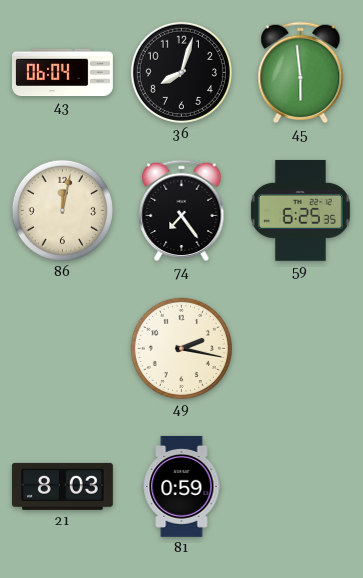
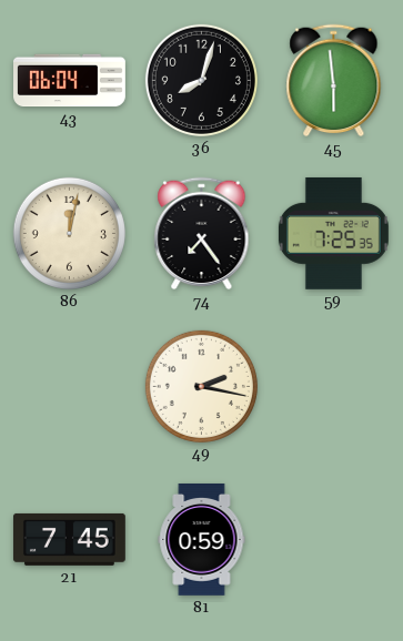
59: 6:25 -> 7:25
21: 8:03 -> 7:45
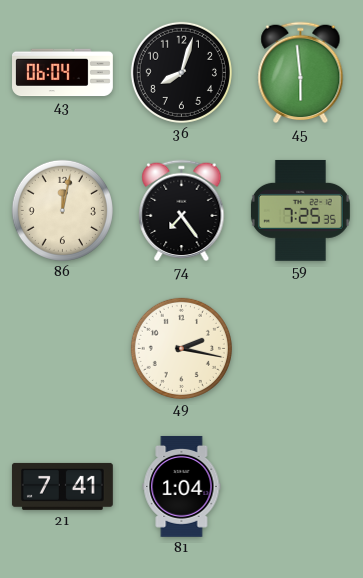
21: 7:45 -> 7:41
81: 0:59 -> 1:04
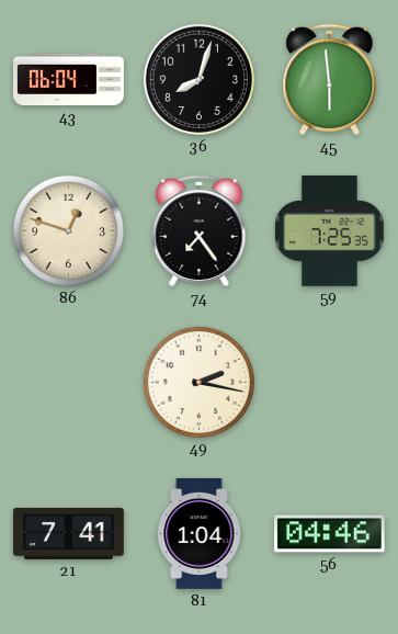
86: 12:02 -> 12:48
56: none -> 04:46
